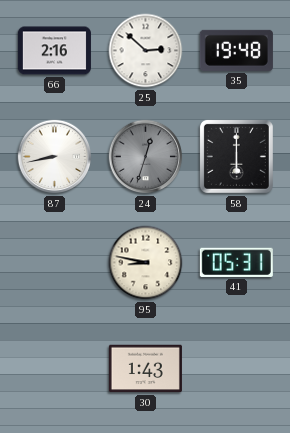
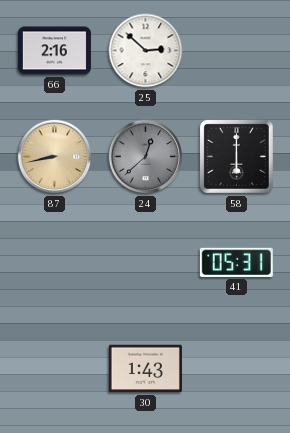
35: 19:48 -> none
87 dial: white -> champagne
24: 12:33 -> 12:38
95: 8:47 -> none
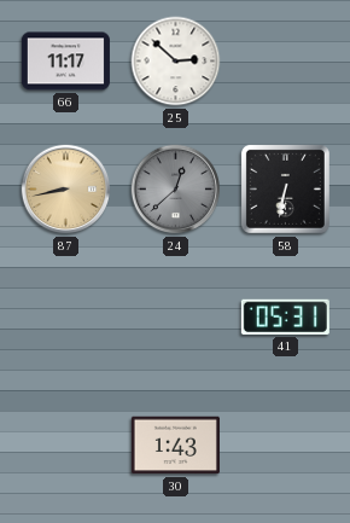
66: 2:16 -> 11:17
58: 6:00 -> 6:32
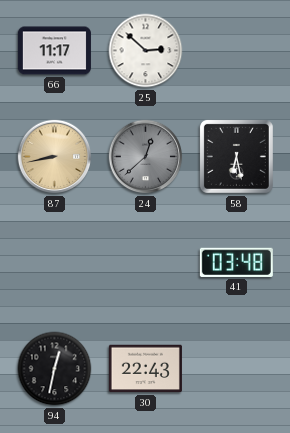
58: 6:32 -> 6:28
41: 05:31 -> 03:48
94: none -> 12:32
30: 1:43 -> 22:43
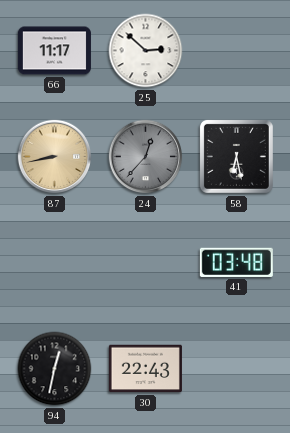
24: 12:38 -> 12:37
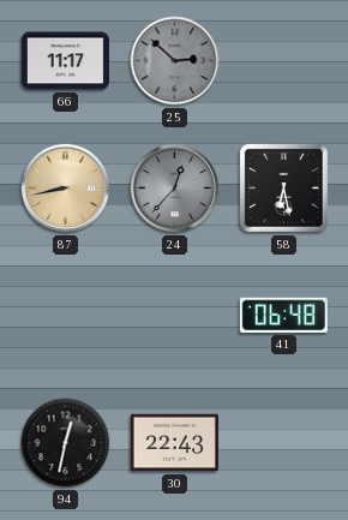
25 dial: white -> grey
41: 03:48 -> 06:48
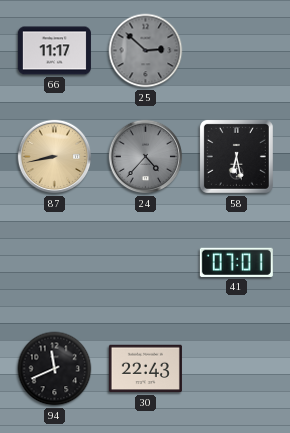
24: 12:37 -> 4:37
41: 06:48 -> 07:01
94: 12:32 -> 11:41
